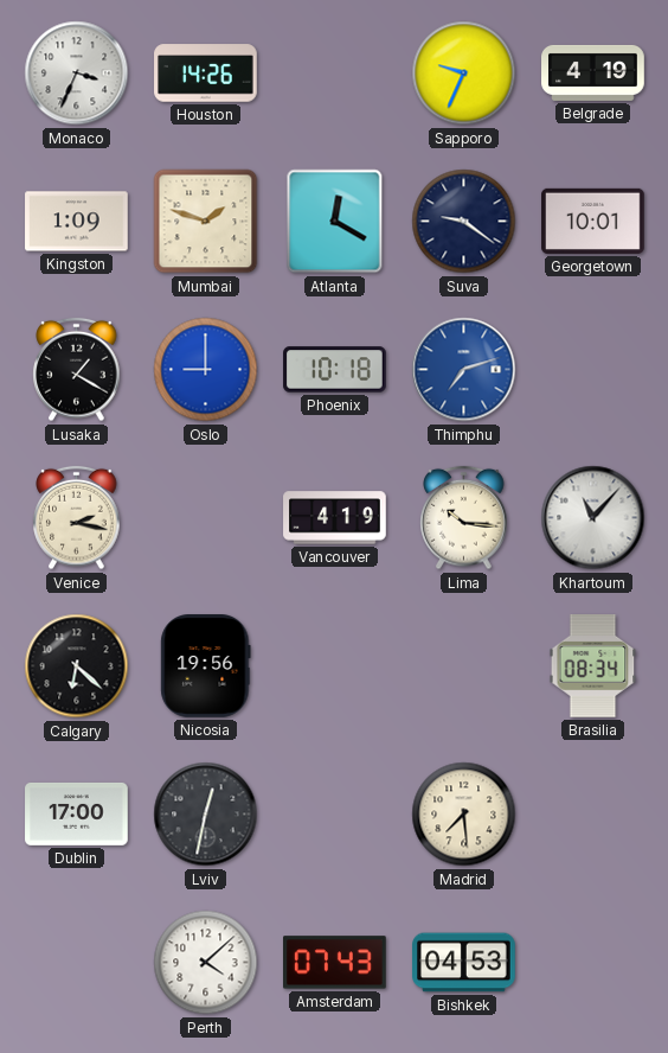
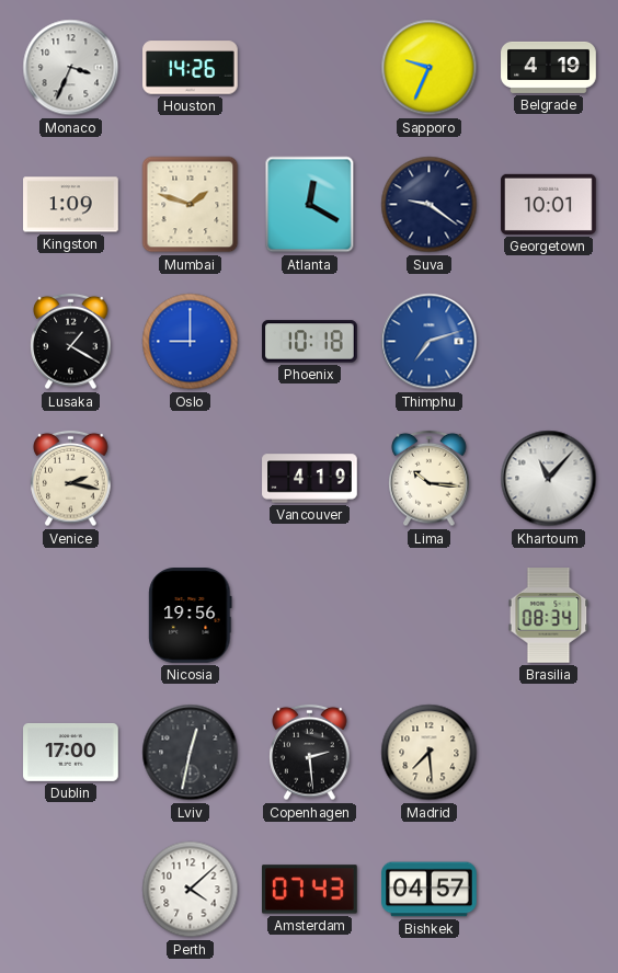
Calgary: 6:22 -> none
Copenhagen: none -> 2:29
Bishkek: 04:53 -> 04:57
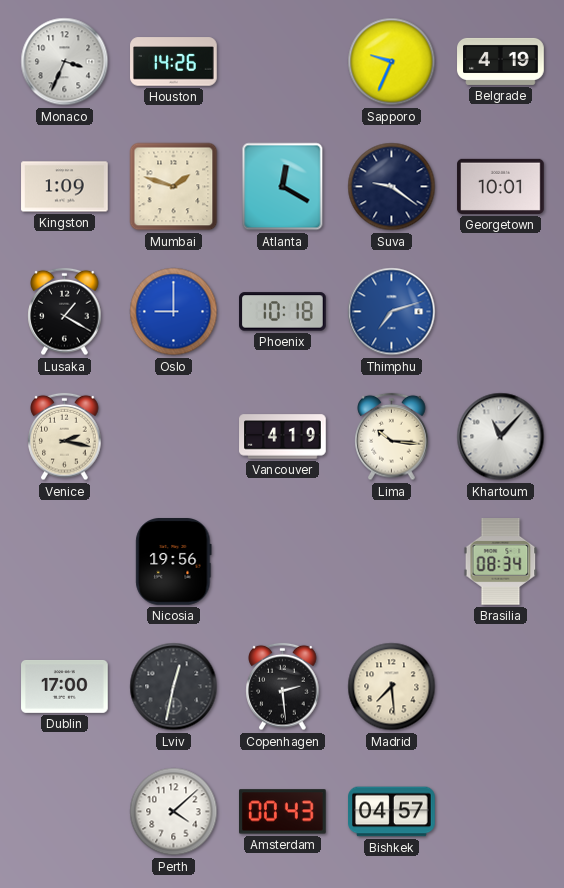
Amsterdam: 07:43 -> 00:43
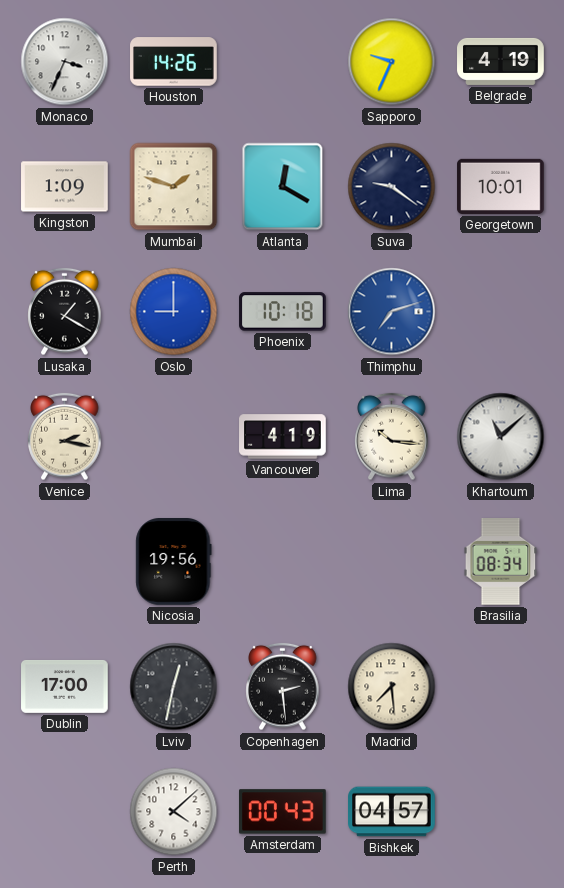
Khartoum: 11:07 -> 11:08
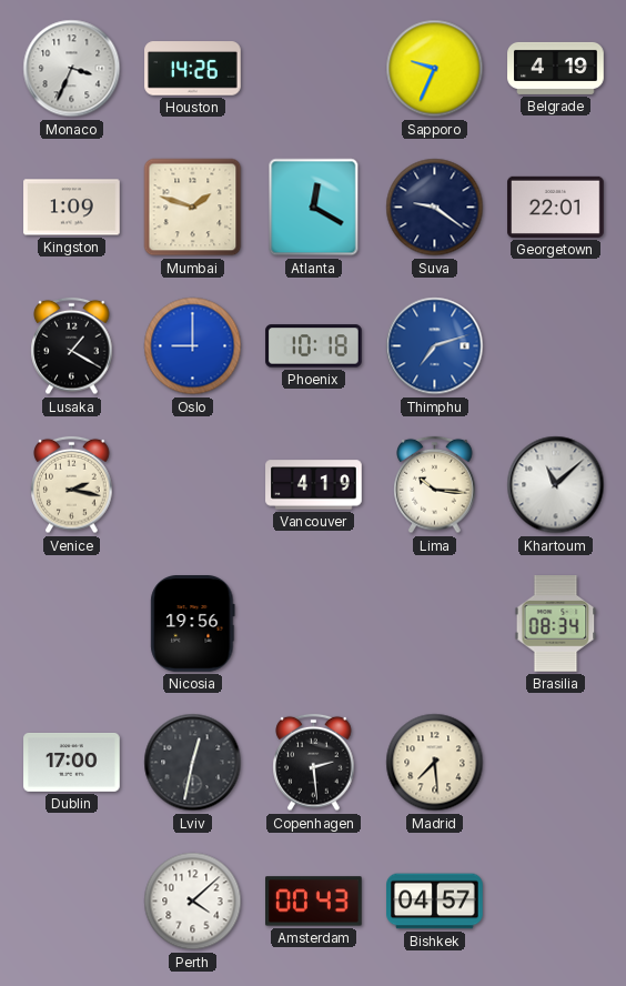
Georgetown: 10:01 -> 22:01
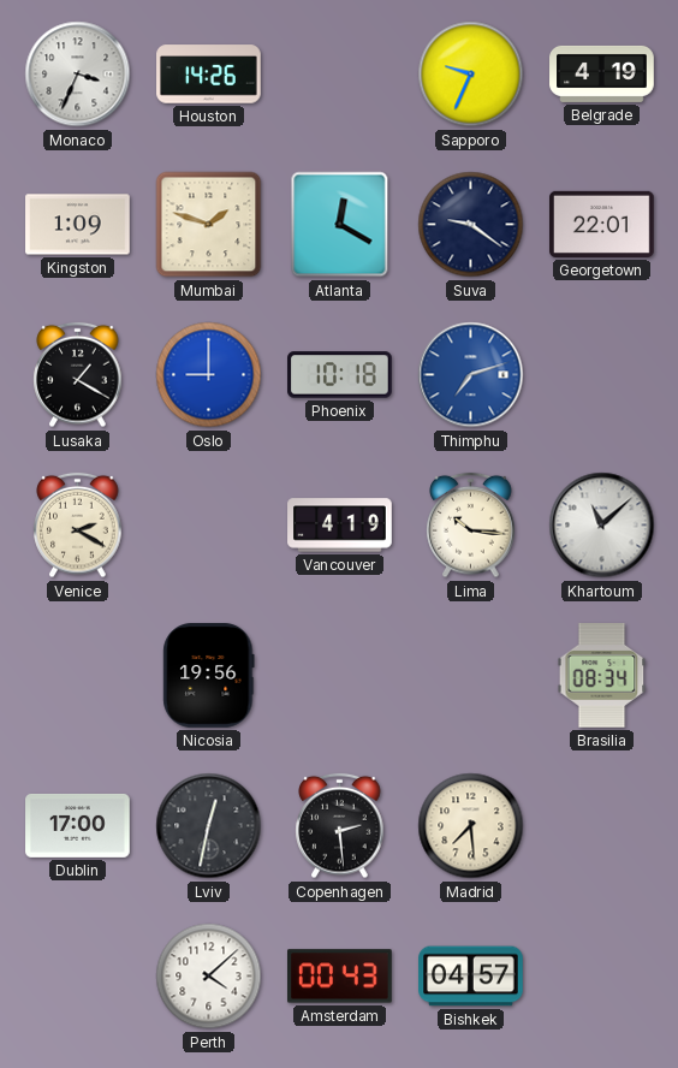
Venice: 2:17 -> 2:20
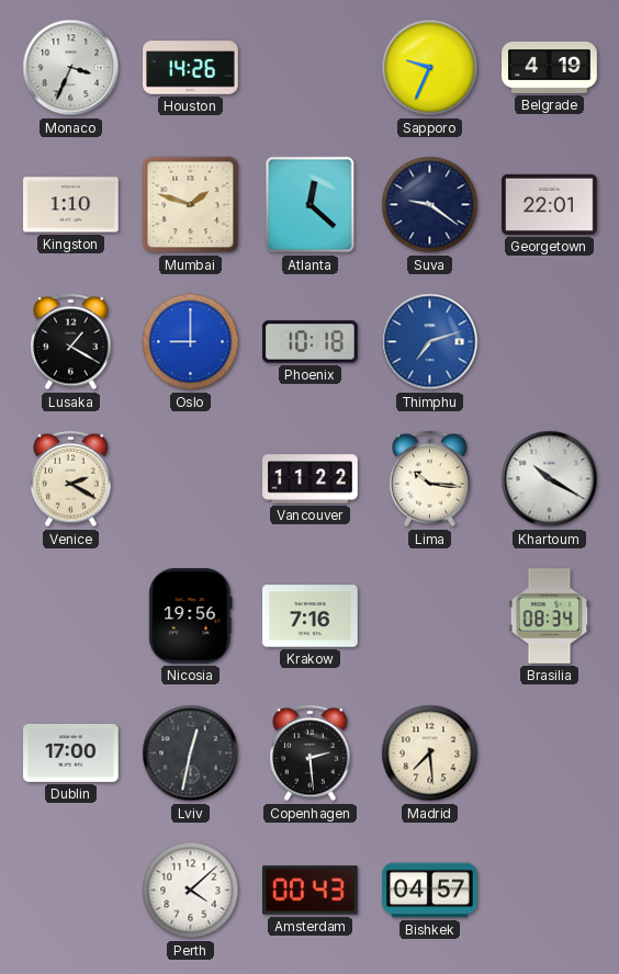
Kingston: 1:09 -> 1:10
Atlanta: 12:20 -> 12:22
Vancouver: 4:19 -> 11:22
Khartoum: 11:08 -> 10:20
Krakow: none -> 7:16
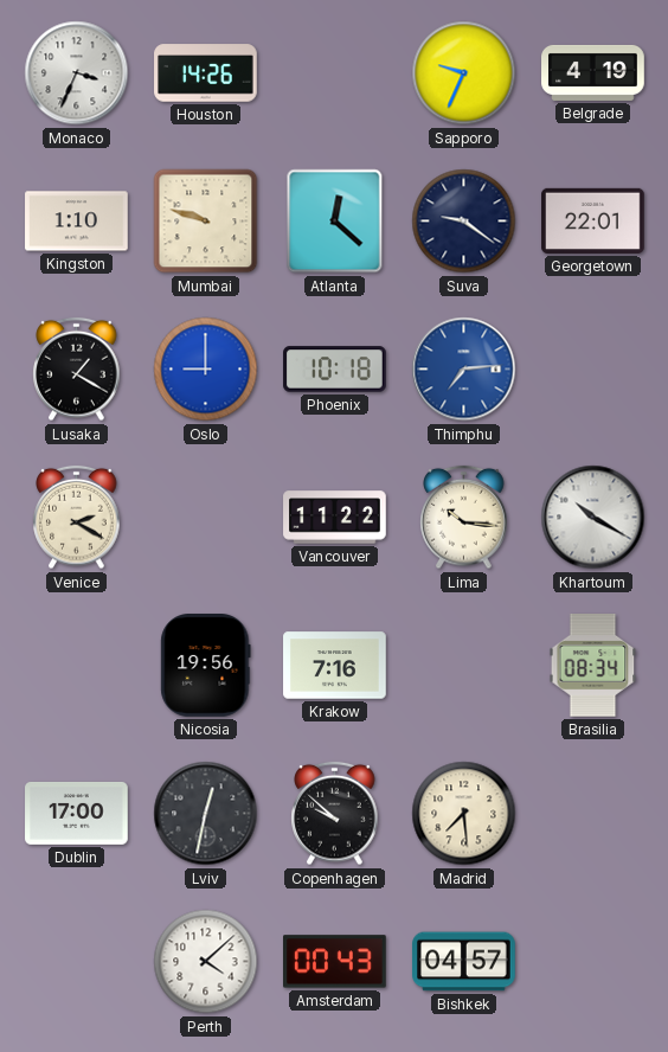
Mumbai: 1:48 -> 9:48
Thimphu: 7:12 -> 7:14
Copenhagen: 2:29 -> 9:52
